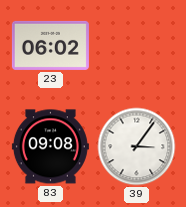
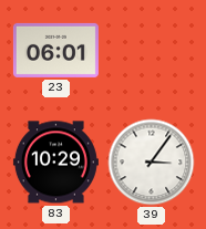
23: 06:02 -> 06:01
83: 09:08 -> 10:29
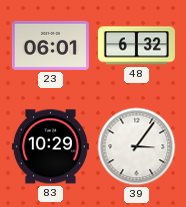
48: none -> 6:32
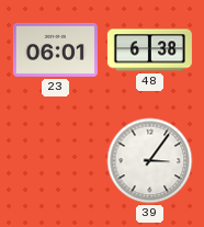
48: 6:32 -> 6:38
83: 10:29 -> none
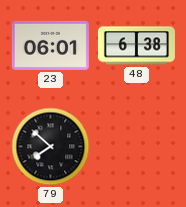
79: none -> 7:52
39: 3:06 -> none
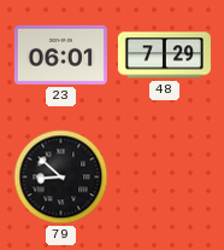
48: 6:38 -> 7:29
79: 7:52 -> 8:52
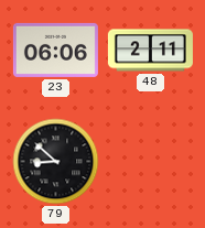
23: 06:01 -> 06:06
48: 7:29 -> 2:11
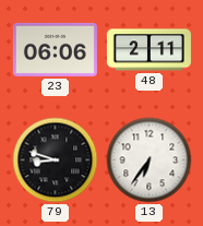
79: 8:52 -> 8:48
13: none -> 6:36
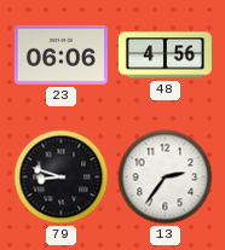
48: 2:11 -> 4:56
13: 6:36 -> 2:36
